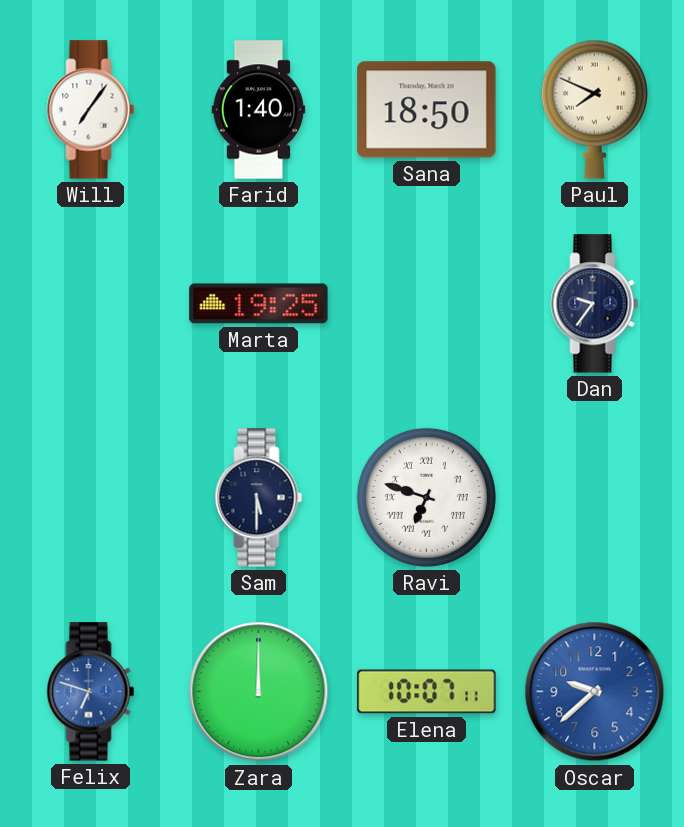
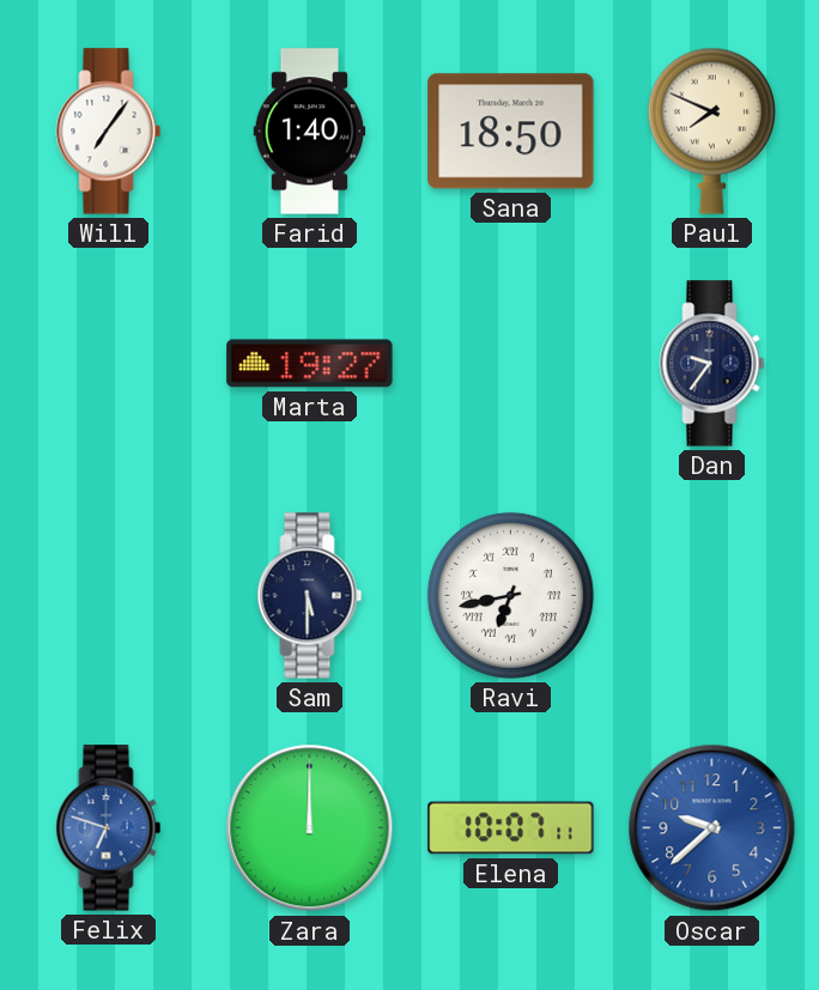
Marta: 19:25 -> 19:27
Ravi: 6:48 -> 6:43
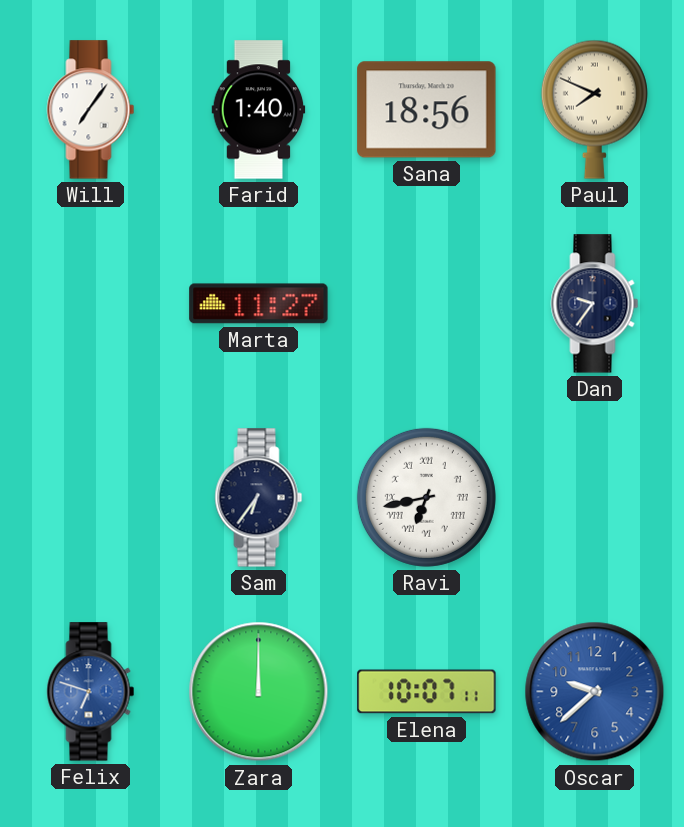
Sana: 18:50 -> 18:56
Marta: 19:27 -> 11:27
Sam: 5:30 -> 6:36
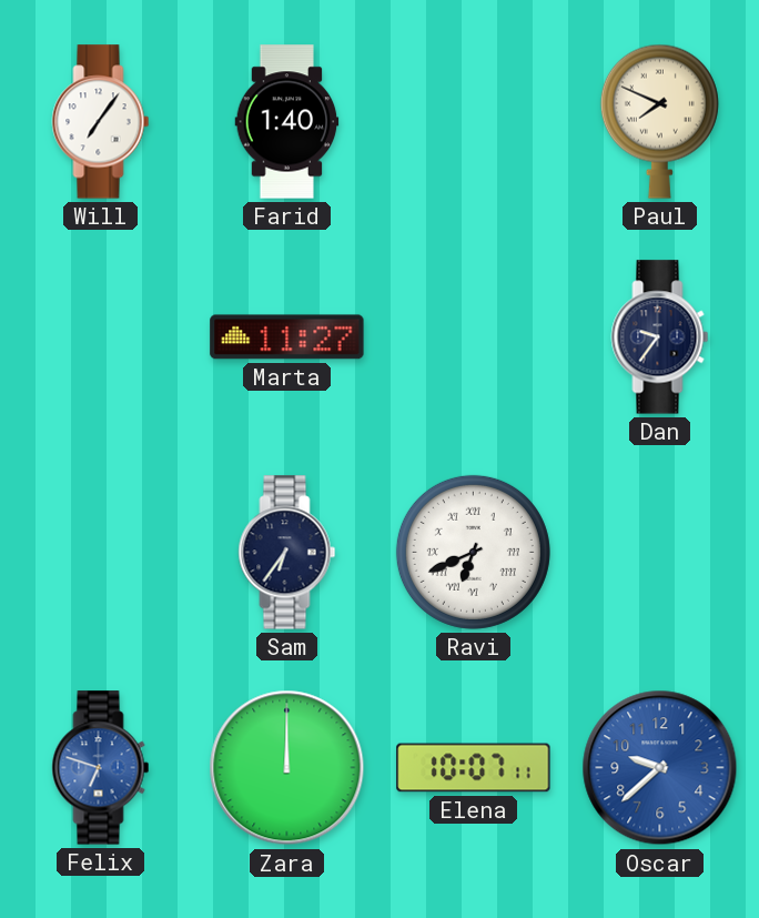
Sana: 18:56 -> none
Ravi: 6:43 -> 6:41
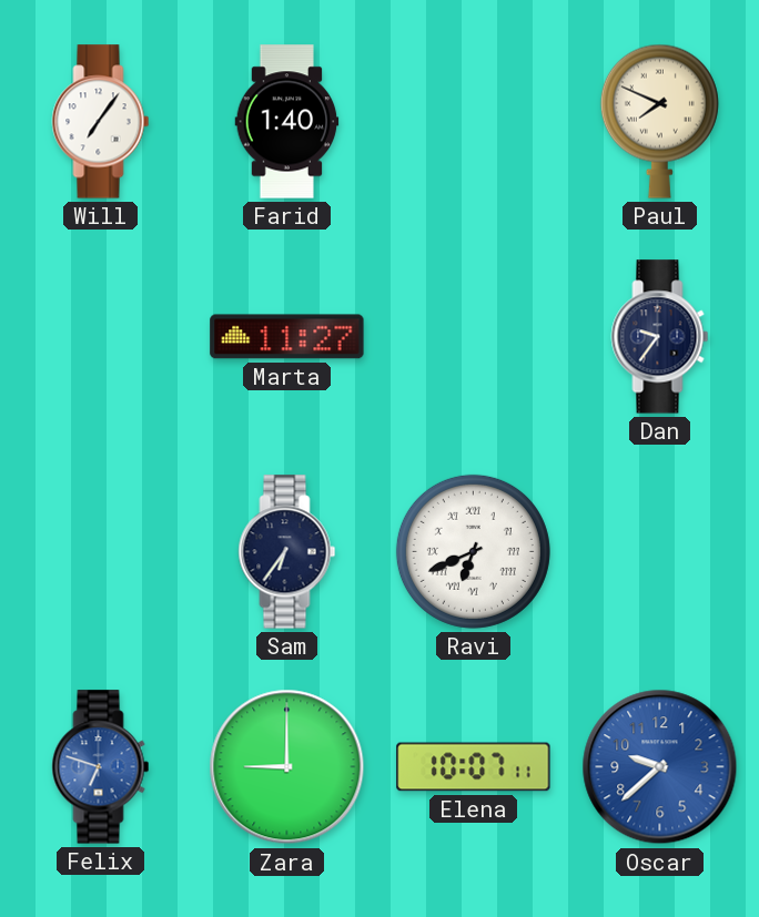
Zara: 12:00 -> 9:00
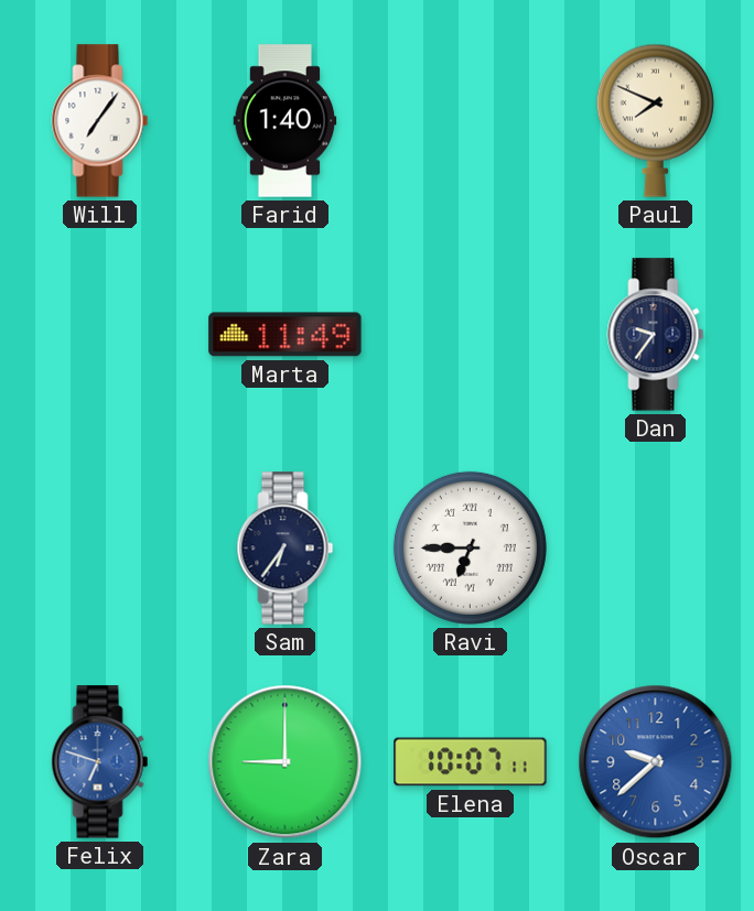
Marta: 11:27 -> 11:49
Ravi: 6:41 -> 6:45
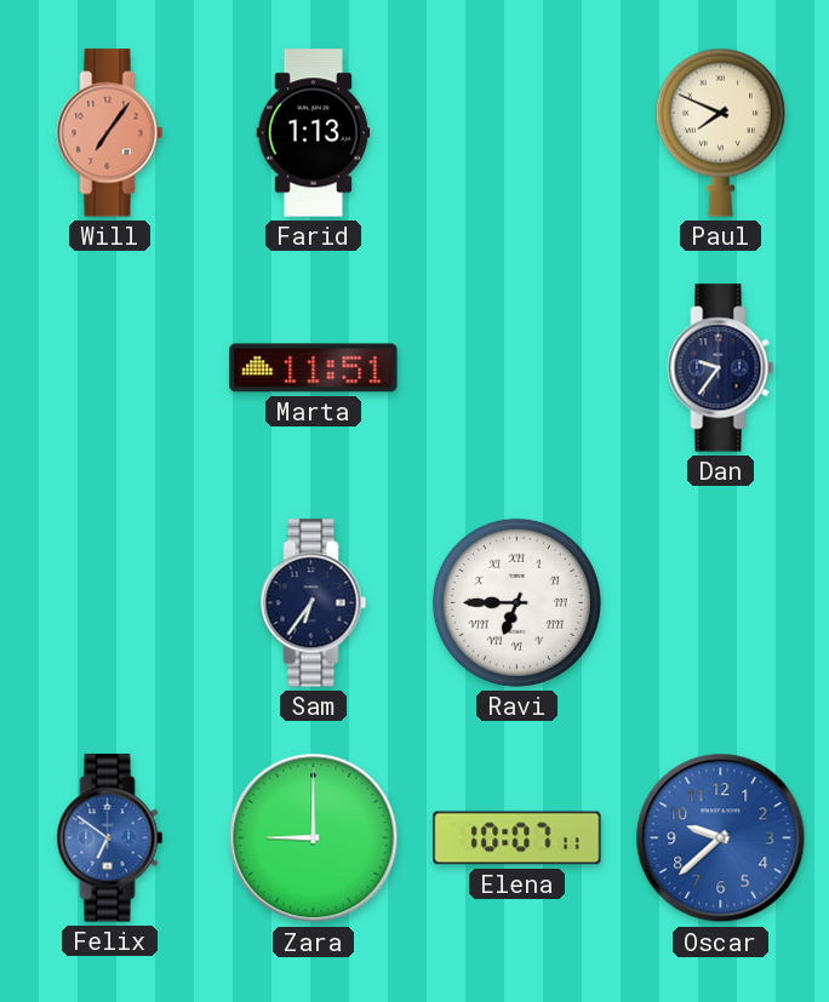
Will dial: white -> salmon
Farid: 1:40 -> 1:13
Marta: 11:49 -> 11:51
Felix: 6:48 -> 6:51
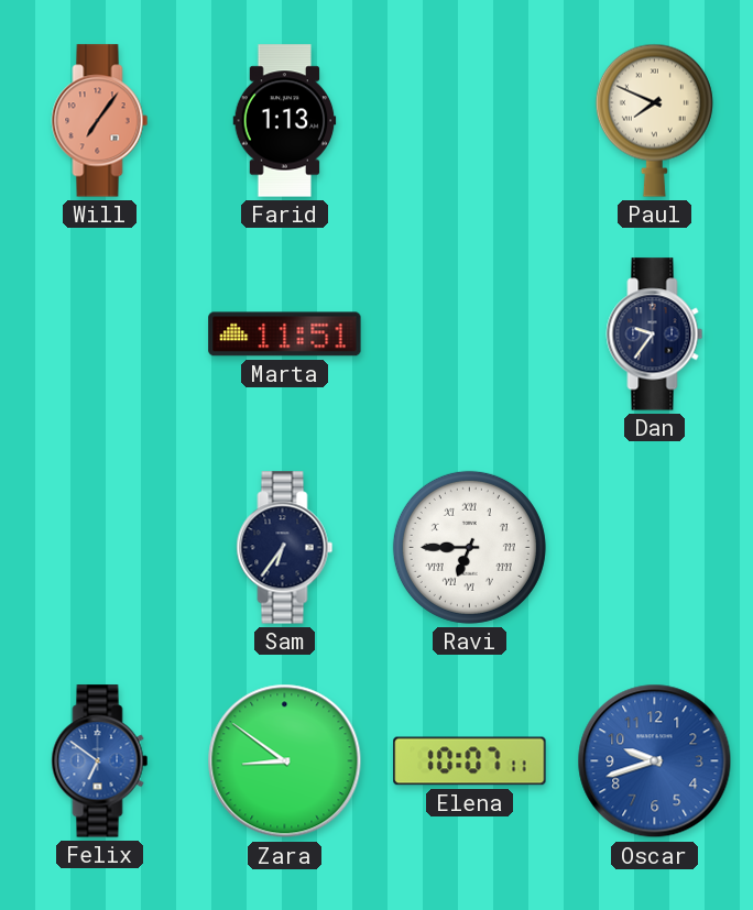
Zara: 9:00 -> 8:51
Oscar: 9:38 -> 9:42
